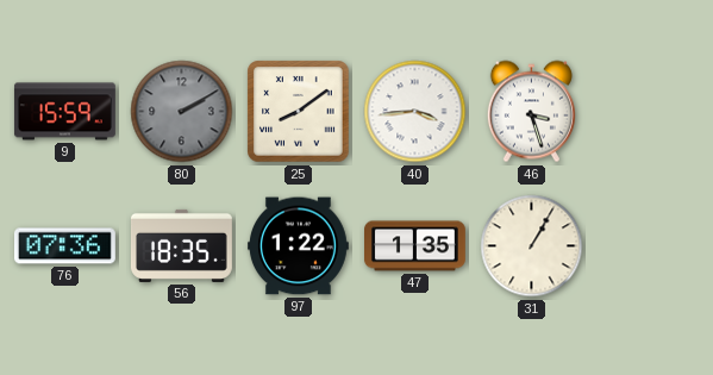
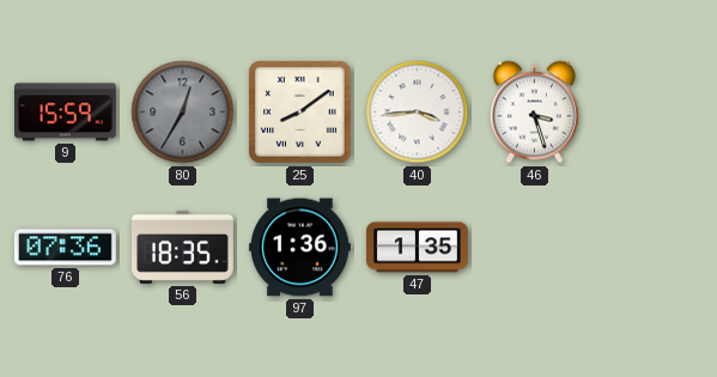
80: 2:10 -> 12:35
97: 1:22 -> 1:36
31: 1:05 -> none
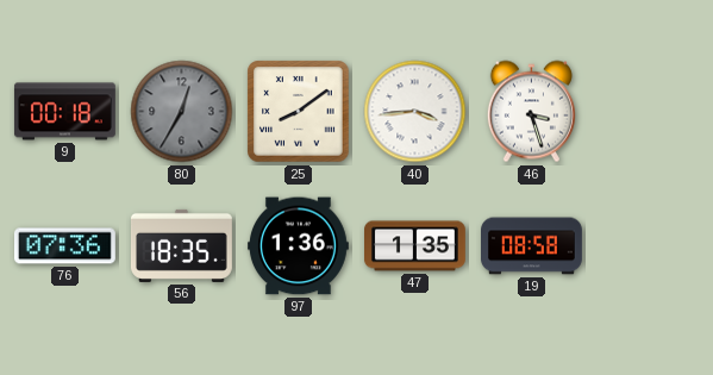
9: 15:59 -> 00:18
19: none -> 08:58
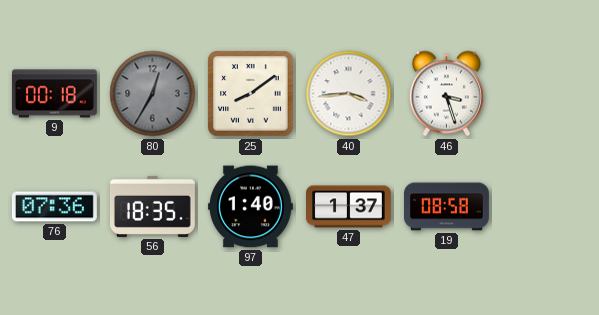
97: 1:36 -> 1:40
47: 1:35 -> 1:37
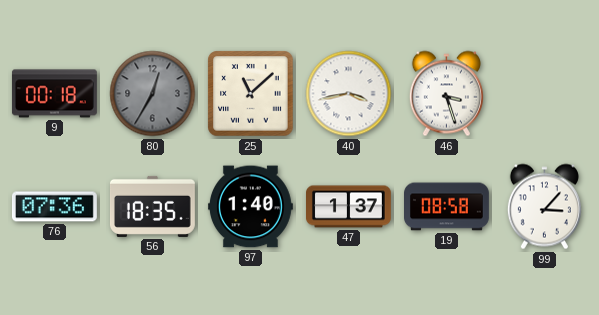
25: 8:09 -> 11:08
40: 3:44 -> 3:43
99: none -> 3:07
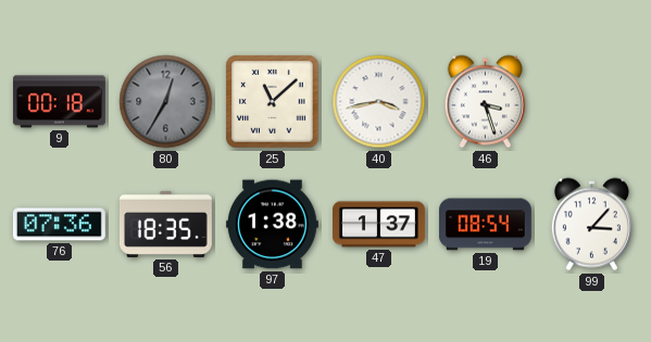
97: 1:40 -> 1:38
19: 08:58 -> 08:54
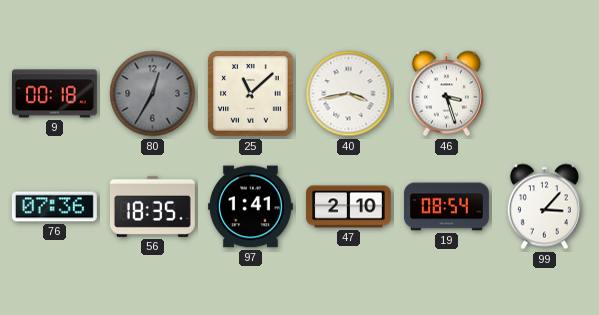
97: 1:38 -> 1:41
47: 1:37 -> 2:10
